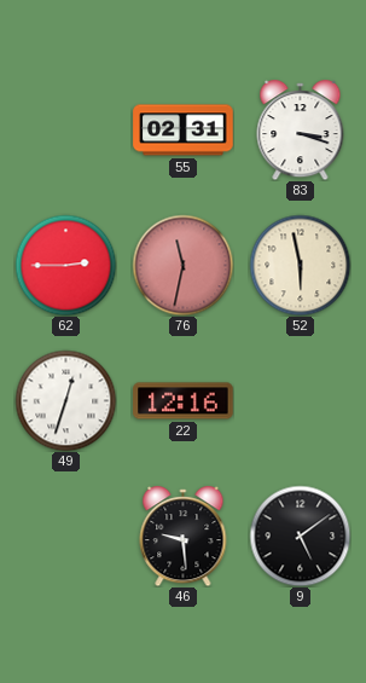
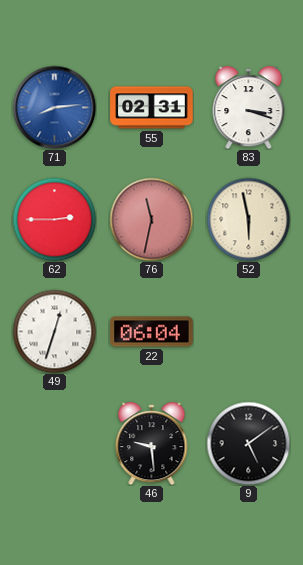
71: none -> 8:14
22: 12:16 -> 06:04
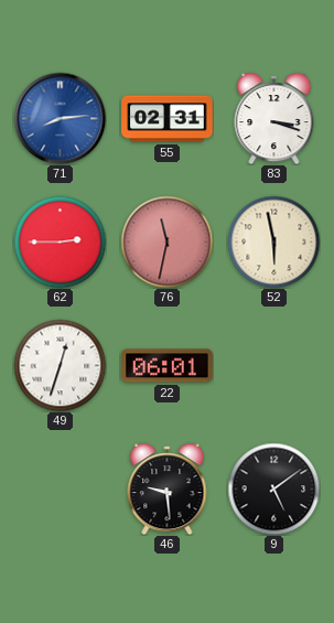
22: 06:04 -> 06:01
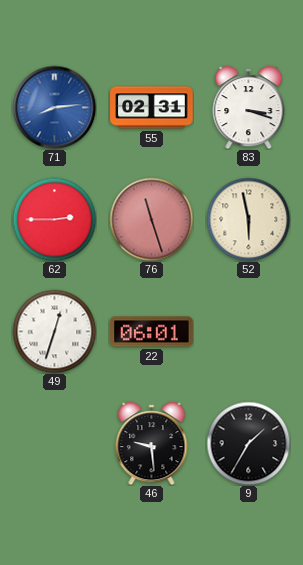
76: 11:32 -> 11:27
9: 5:09 -> 1:35
